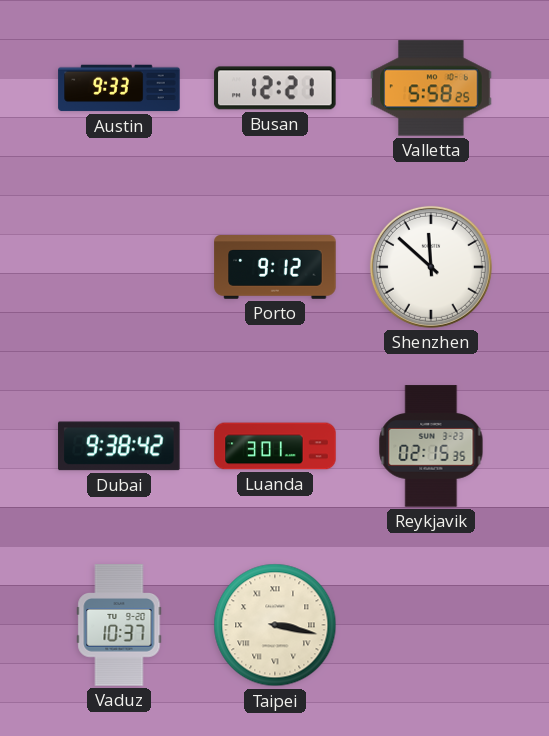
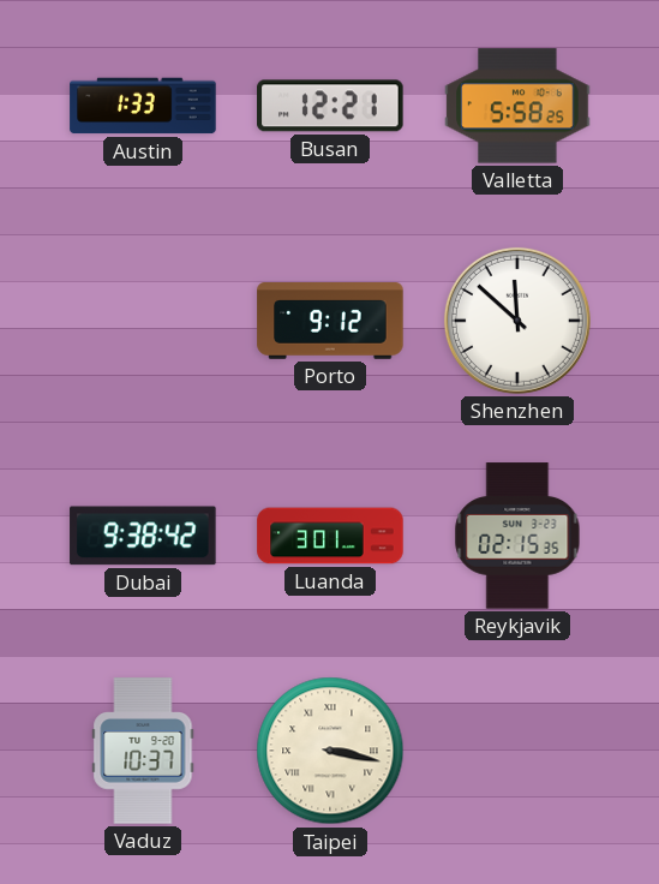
Austin: 9:33 -> 1:33
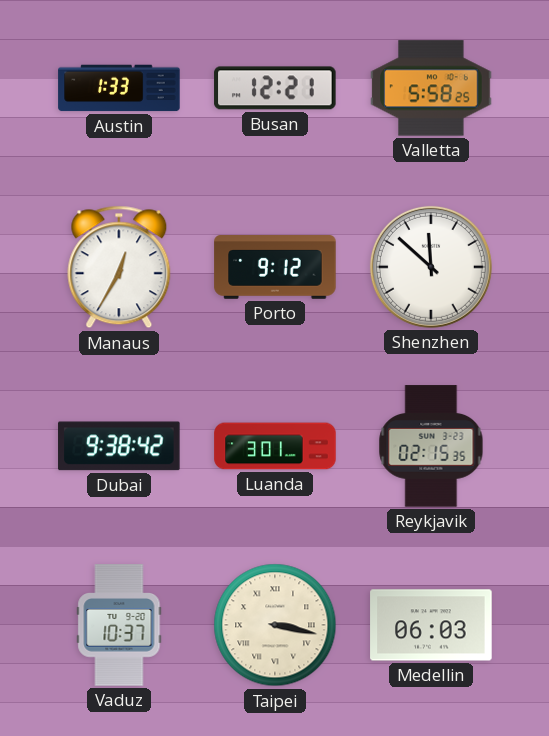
Manaus: none -> 12:35
Medellin: none -> 06:03
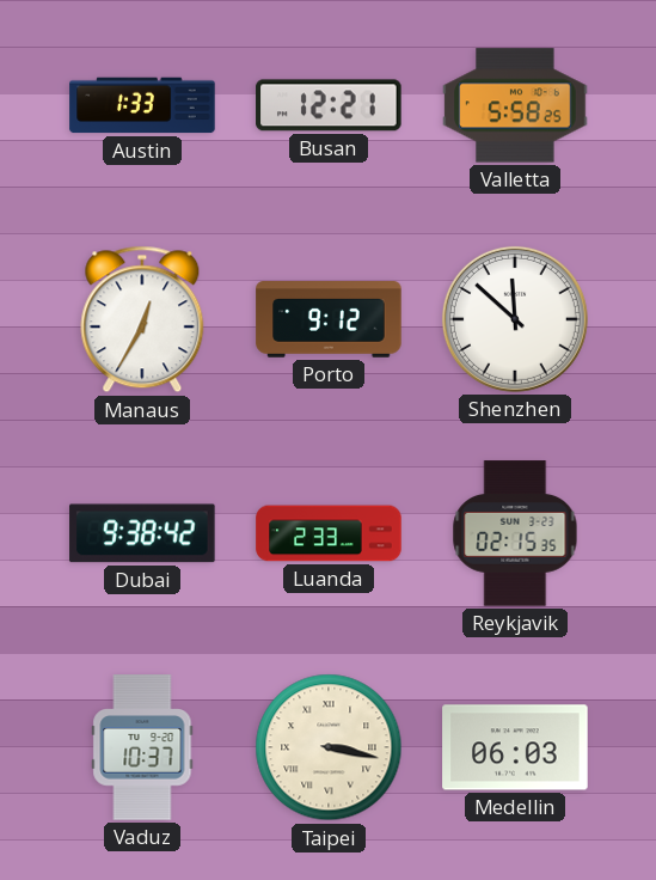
Luanda: 3:01 -> 2:33
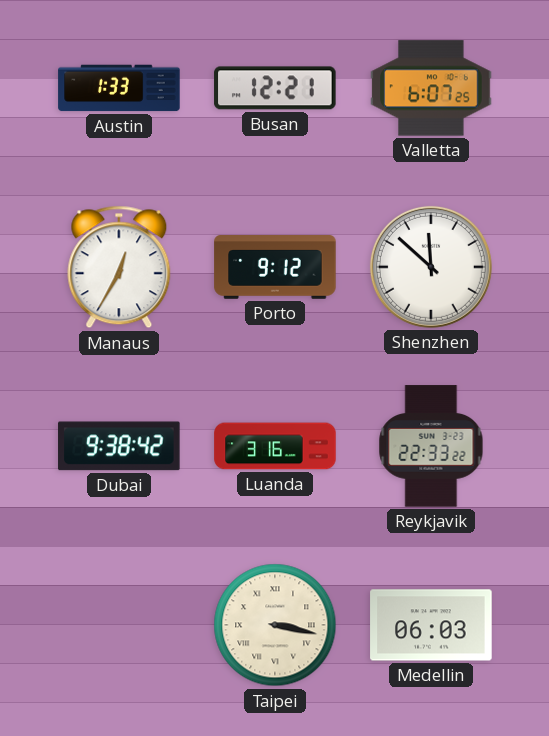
Valletta: 5:58 -> 6:07
Luanda: 2:33 -> 3:16
Reykjavik: 02:15 -> 22:33
Vaduz: 10:37 -> none
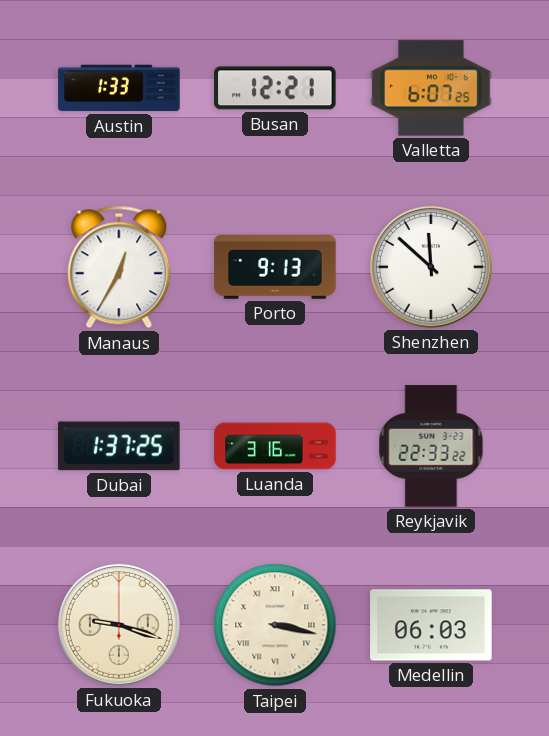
Porto: 9:12 -> 9:13
Dubai: 9:38 -> 1:37
Fukuoka: none -> 9:18
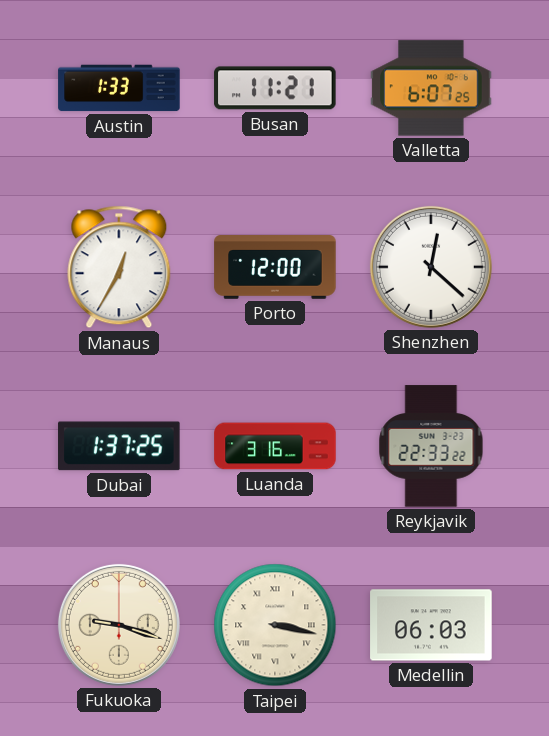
Busan: 12:21 -> 11:21
Porto: 9:13 -> 12:00
Shenzhen: 11:52 -> 12:22
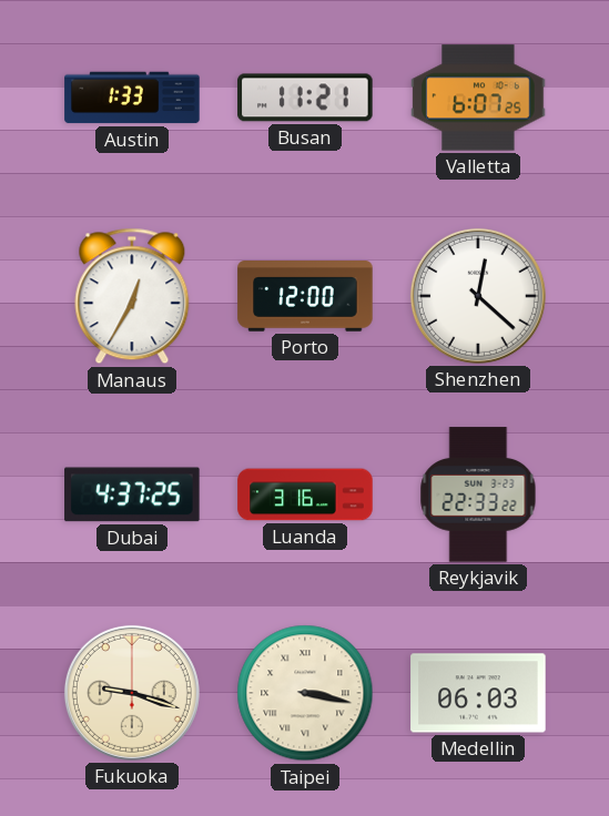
Dubai: 1:37 -> 4:37
